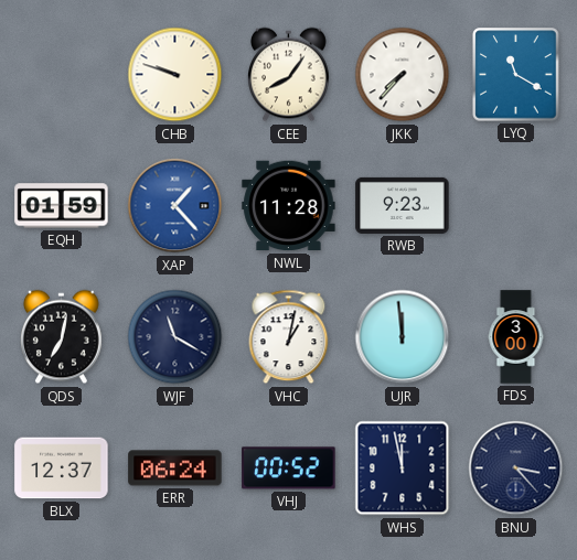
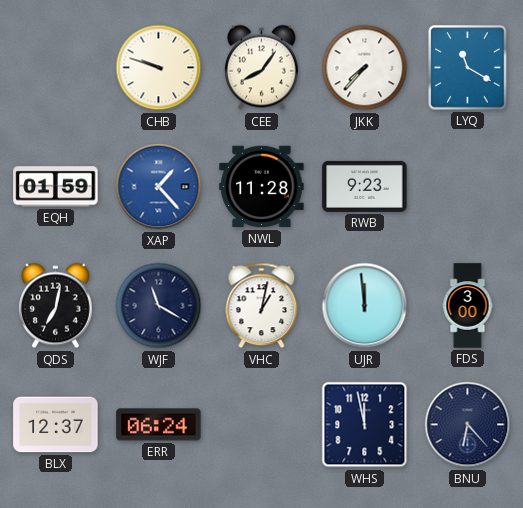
VHJ: 00:52 -> none
BNU: 3:23 -> 6:23
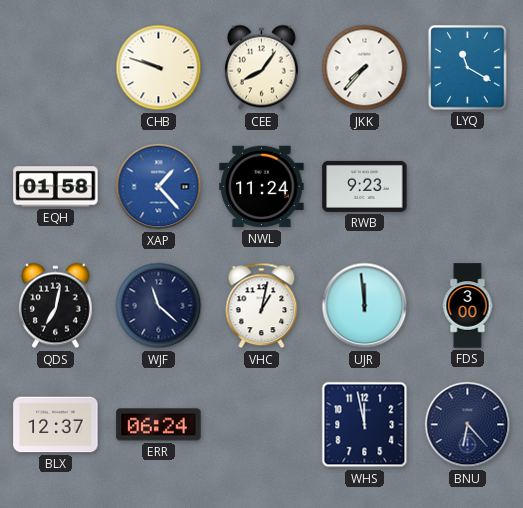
EQH: 01:59 -> 01:58
NWL: 11:28 -> 11:24
WJF: 11:20 -> 11:22
